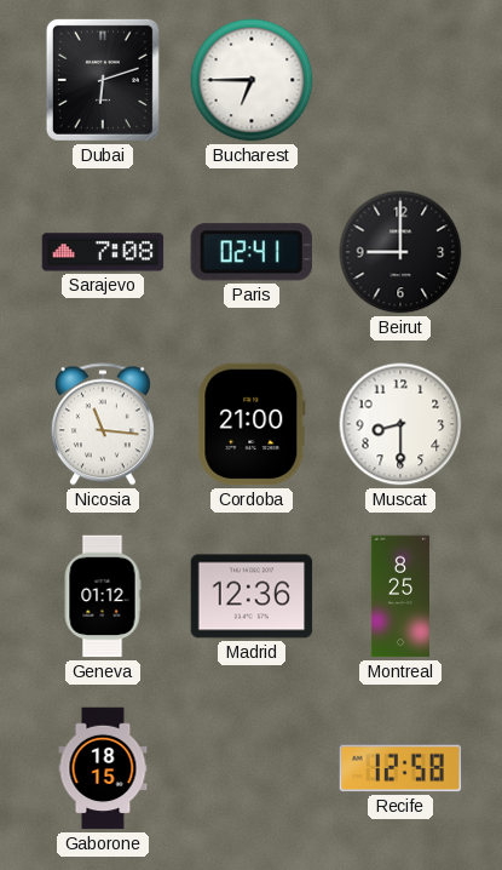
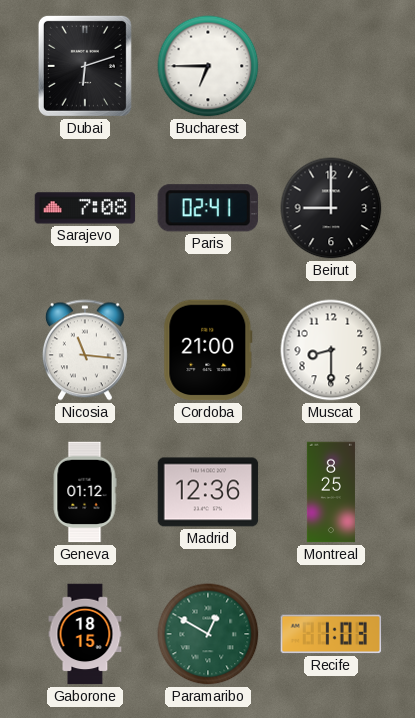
Paramaribo: none -> 12:50
Recife: 12:58 -> 1:03
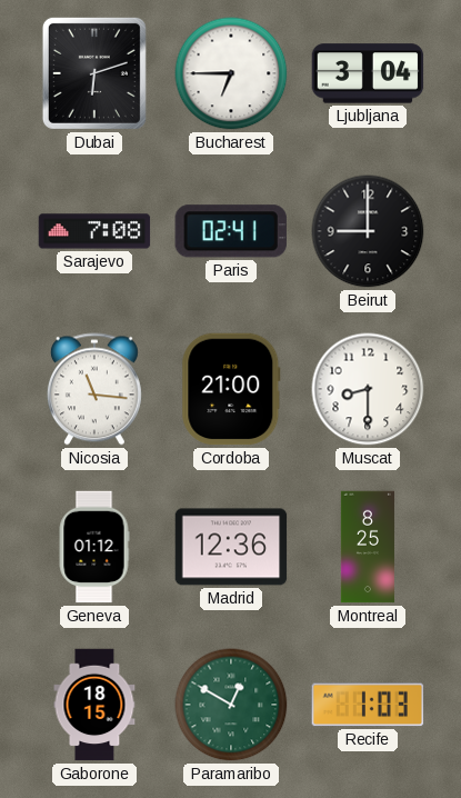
Ljubljana: none -> 3:04
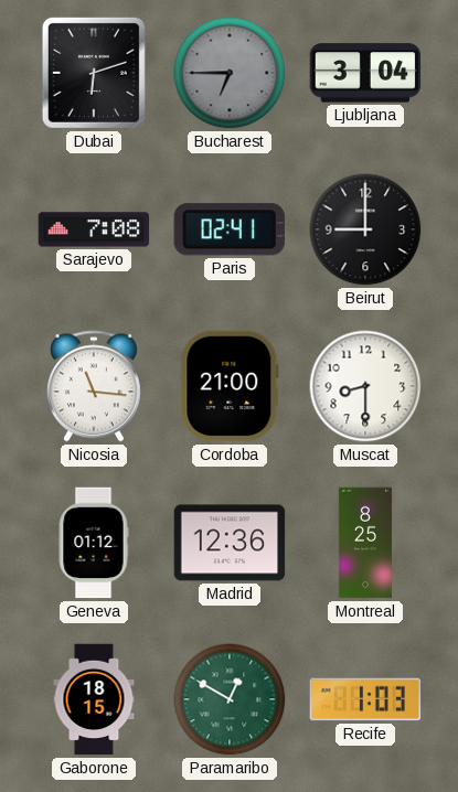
Bucharest dial: white -> grey
